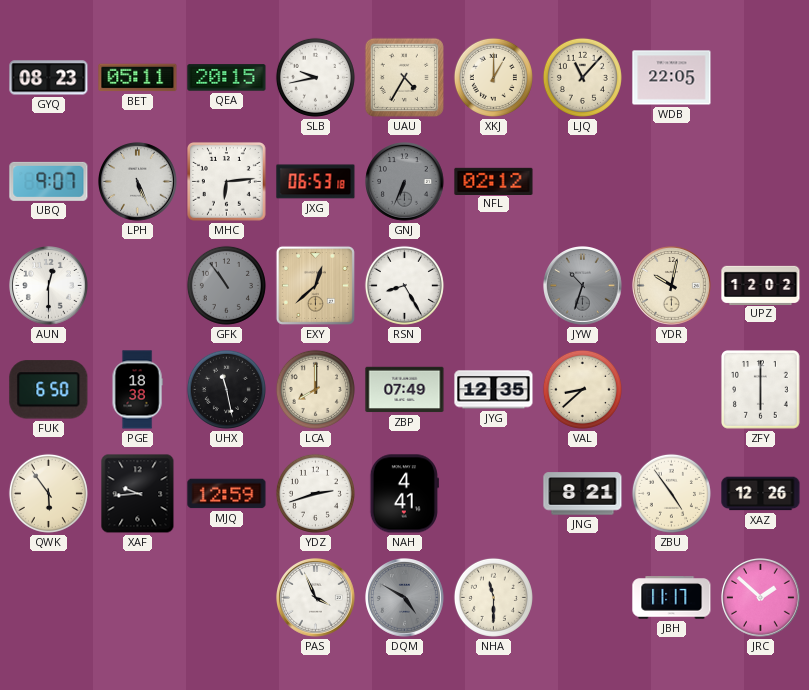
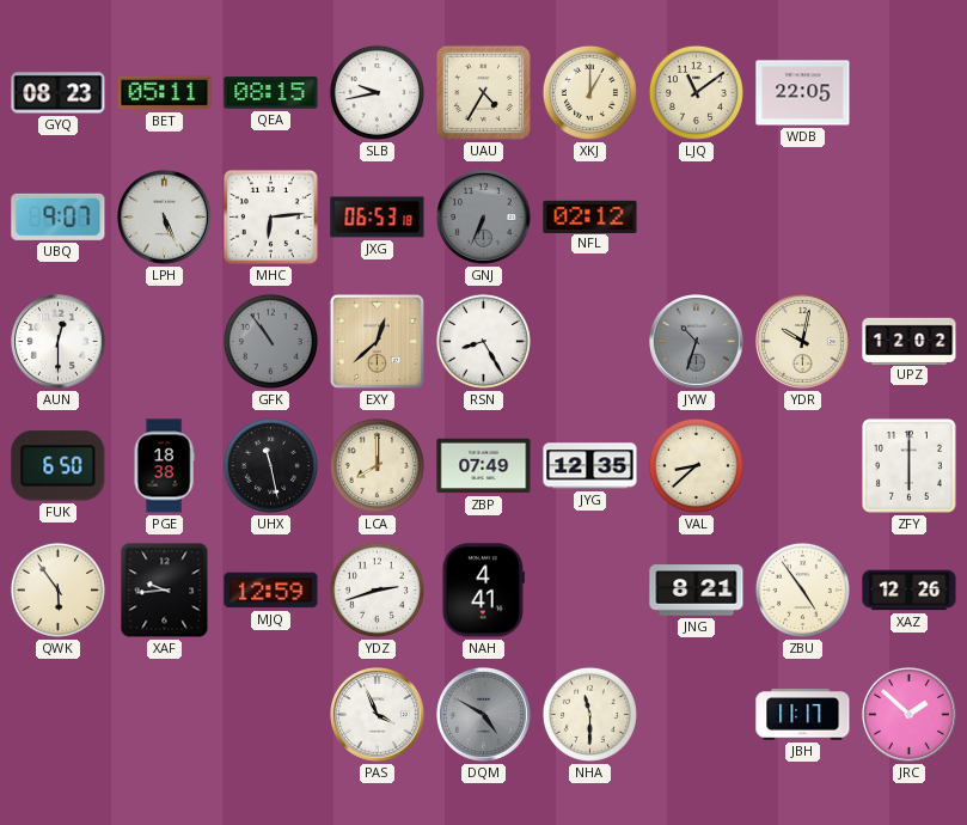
QEA: 20:15 -> 08:15
LJQ: 11:07 -> 11:09
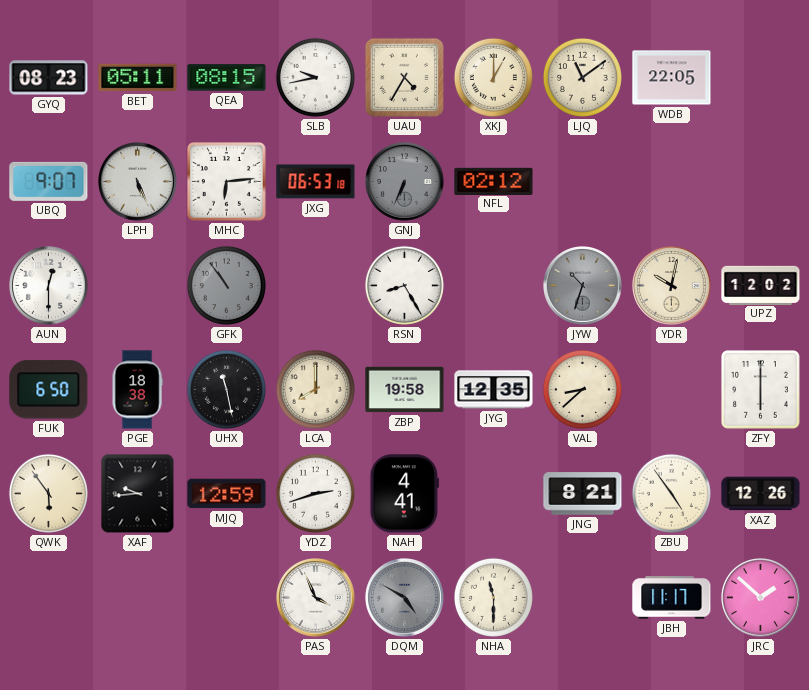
EXY: 12:38 -> none
ZBP: 07:49 -> 19:58
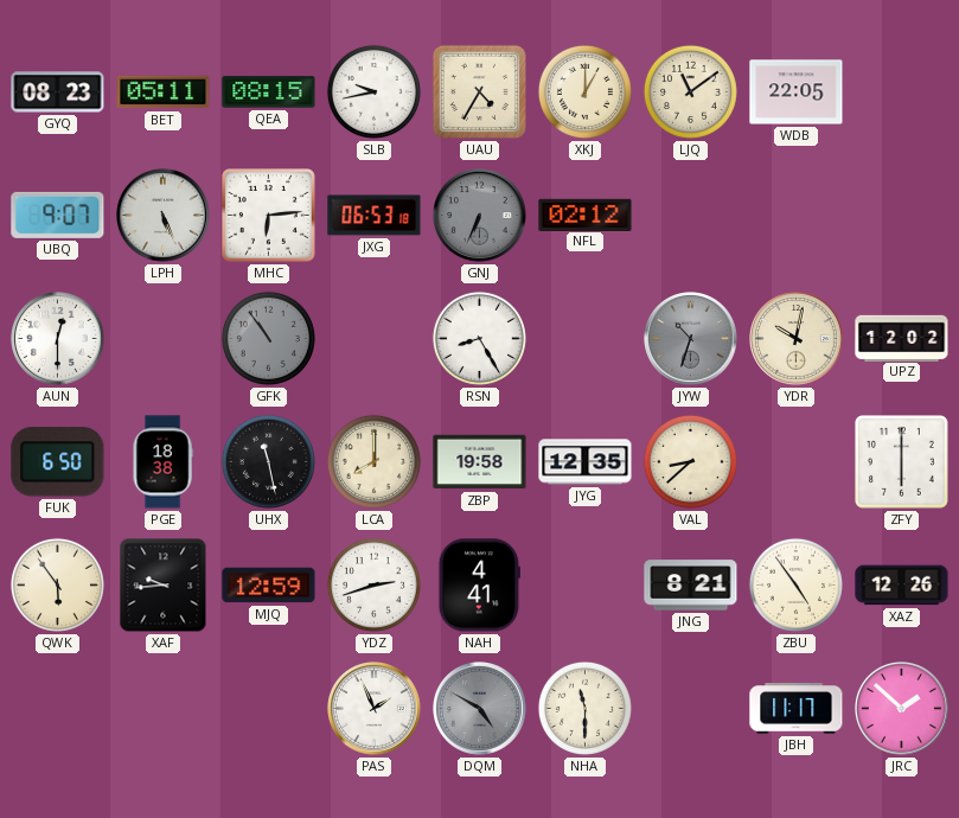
PAS: 3:56 -> 1:56
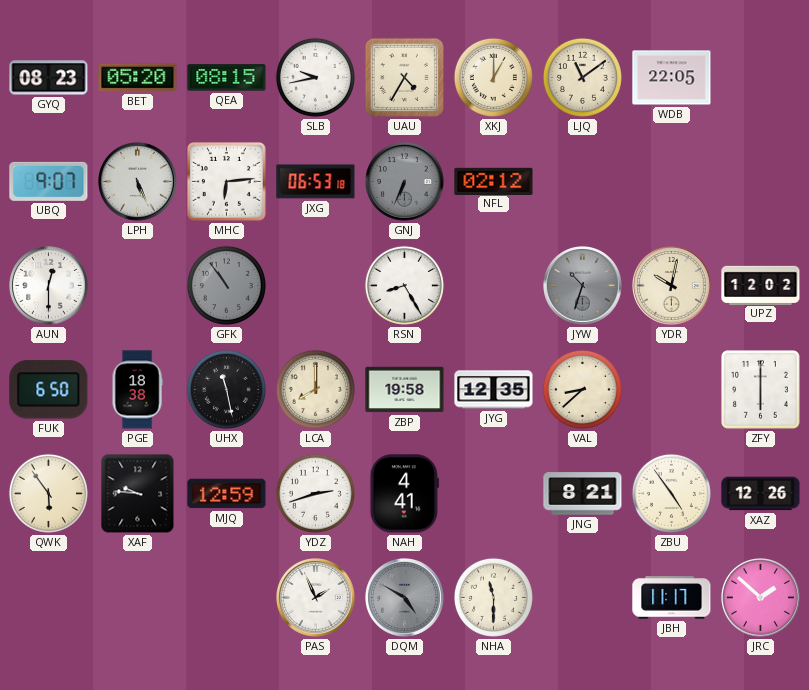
BET: 05:11 -> 05:20
XAF: 9:44 -> 9:46
